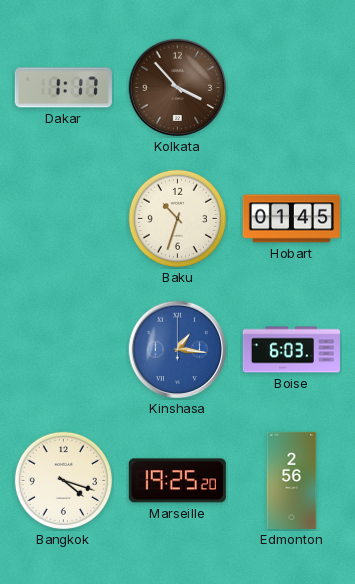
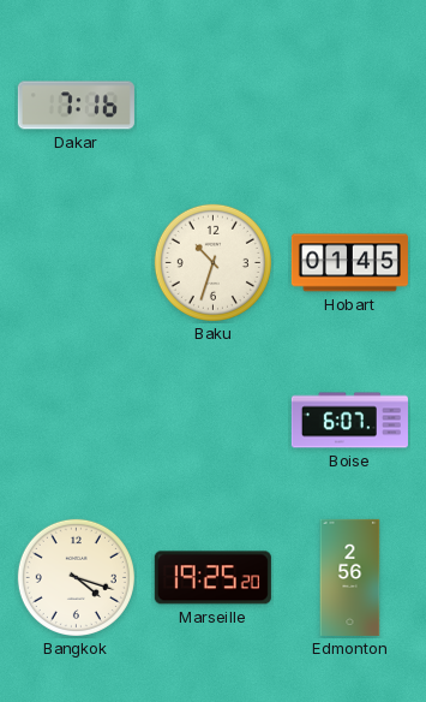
Dakar: 1:17 -> 7:16
Kolkata: 3:53 -> none
Kinshasa: 1:16 -> none
Boise: 6:03 -> 6:07
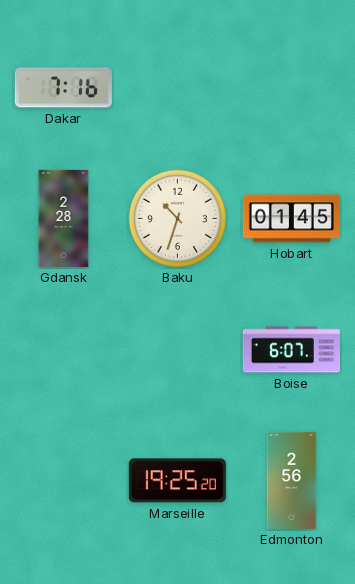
Gdansk: none -> 2:28
Bangkok: 4:18 -> none
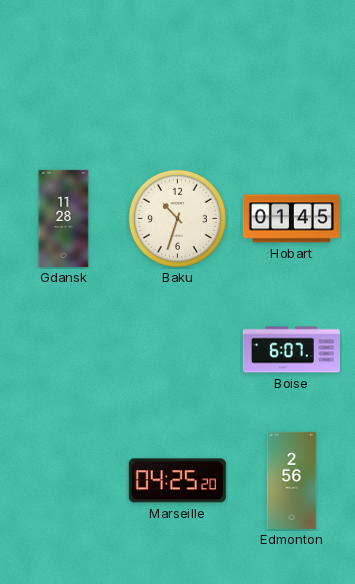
Dakar: 7:16 -> none
Gdansk: 2:28 -> 11:28
Marseille: 19:25 -> 04:25
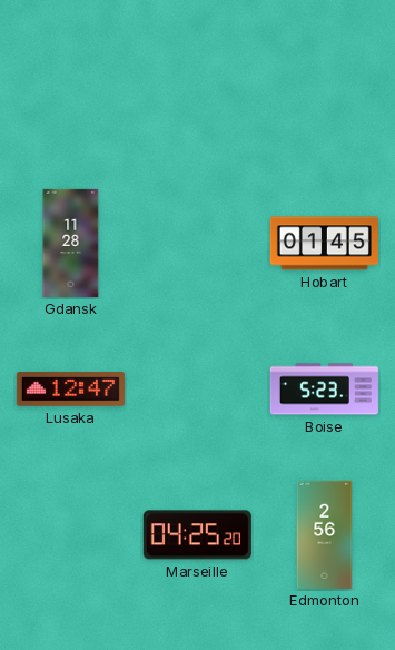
Baku: 10:33 -> none
Lusaka: none -> 12:47
Boise: 6:07 -> 5:23
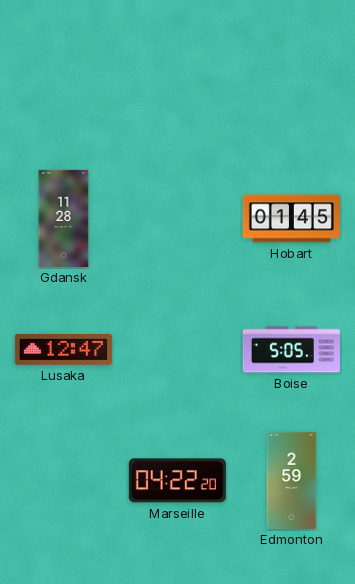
Boise: 5:23 -> 5:05
Marseille: 04:25 -> 04:22
Edmonton: 2:56 -> 2:59
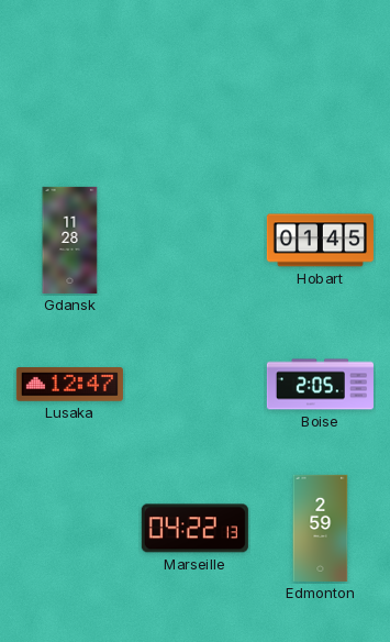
Boise: 5:05 -> 2:05
Marseille: 04:22:20 -> 04:22:13
